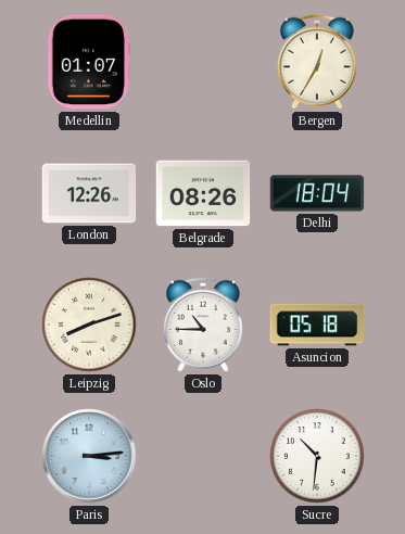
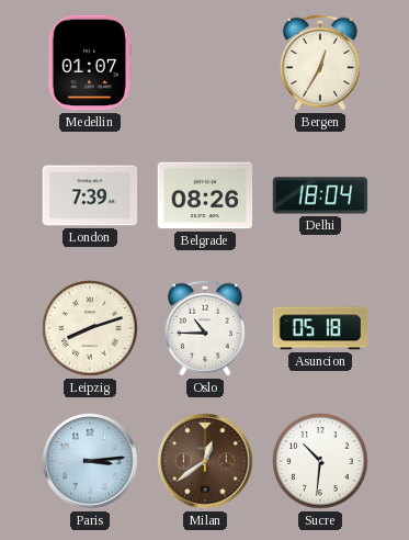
London: 12:26 -> 7:39
Milan: none -> 12:39
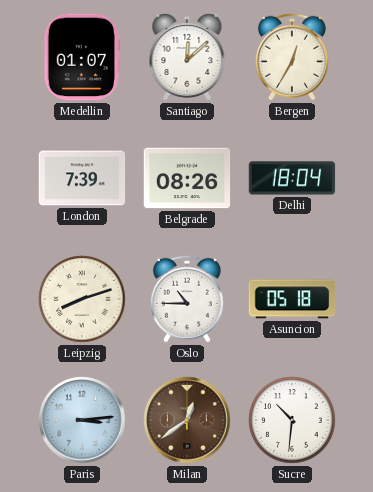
Santiago: none -> 12:08
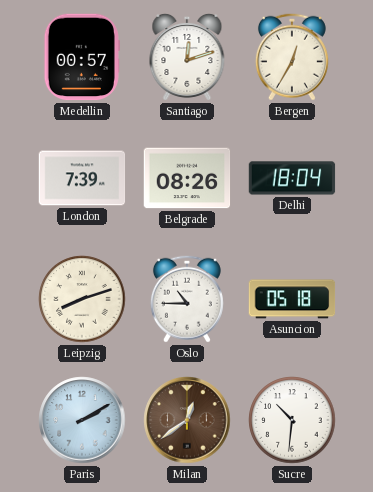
Medellin: 01:07 -> 00:57
Santiago: 12:08 -> 12:12
Paris: 3:14 -> 2:10
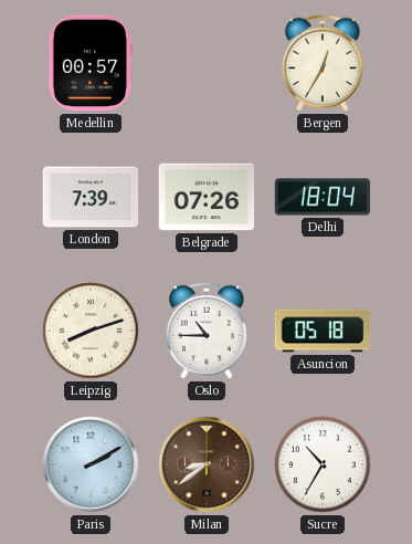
Santiago: 12:12 -> none
Belgrade: 08:26 -> 07:26
Milan: 12:39 -> 8:39
Sucre: 10:31 -> 10:35
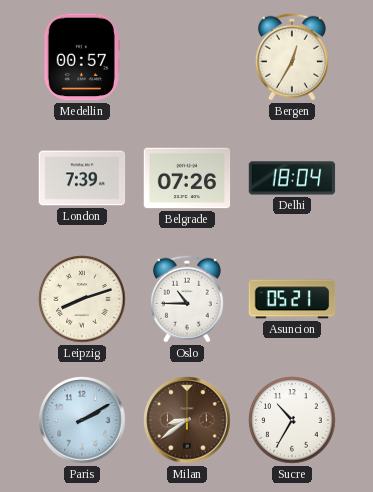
Asuncion: 05:18 -> 05:21
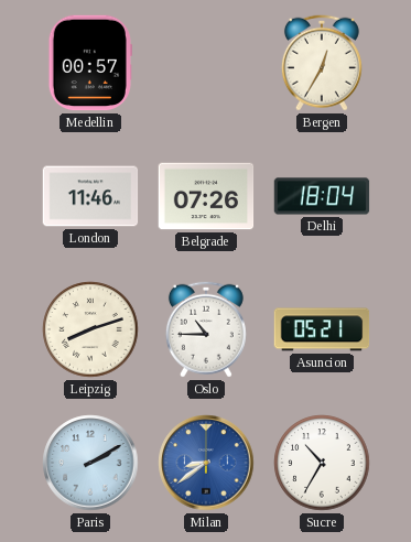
London: 7:39 -> 11:46
Milan dial: brown -> blue
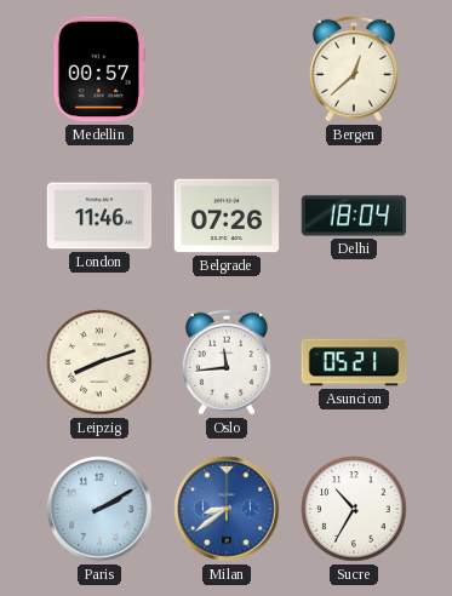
Bergen: 12:35 -> 12:38
Oslo: 10:45 -> 11:44
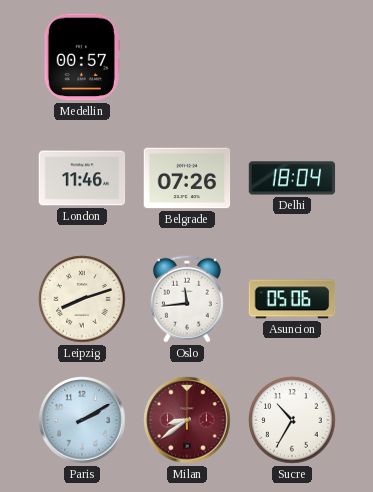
Bergen: 12:38 -> none
Asuncion: 05:21 -> 05:06
Milan dial: blue -> burgundy
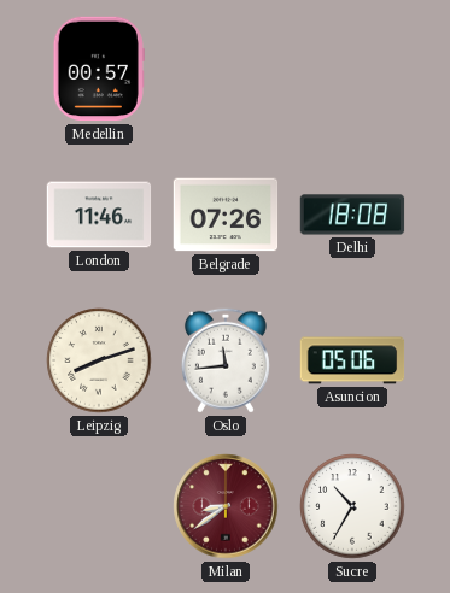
Delhi: 18:04 -> 18:08
Paris: 2:10 -> none
